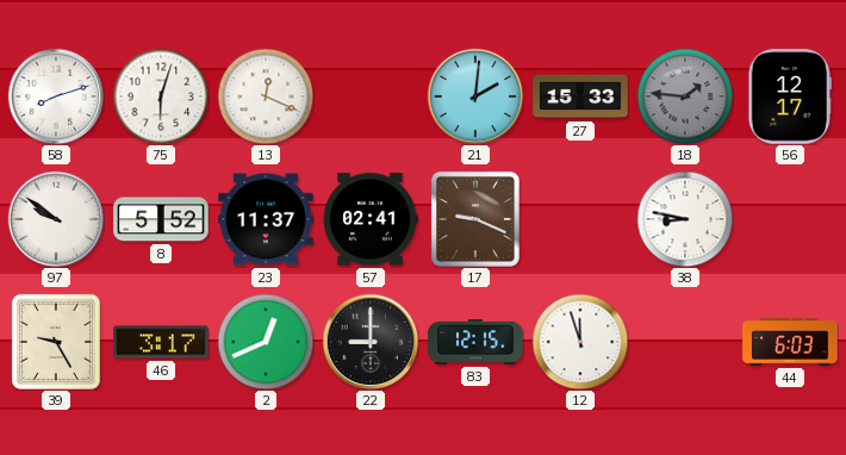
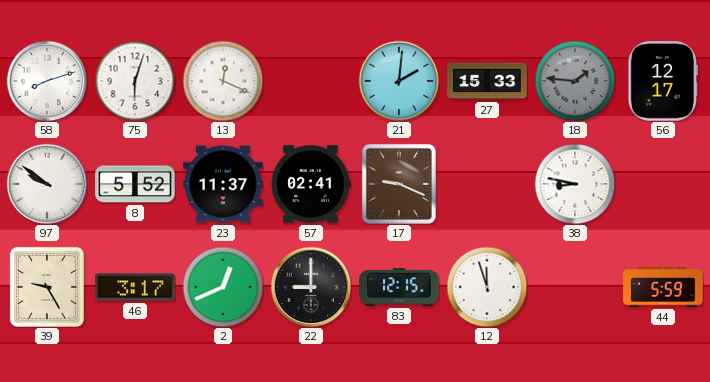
44: 6:03 -> 5:59
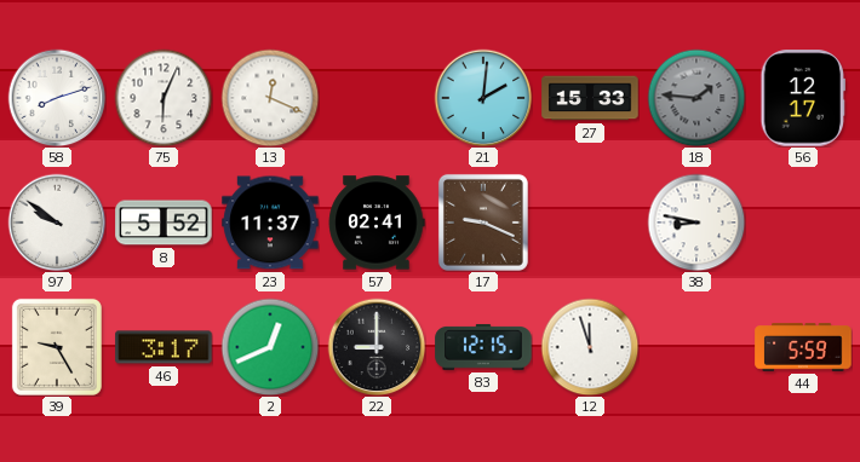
75: 6:03 -> 6:04
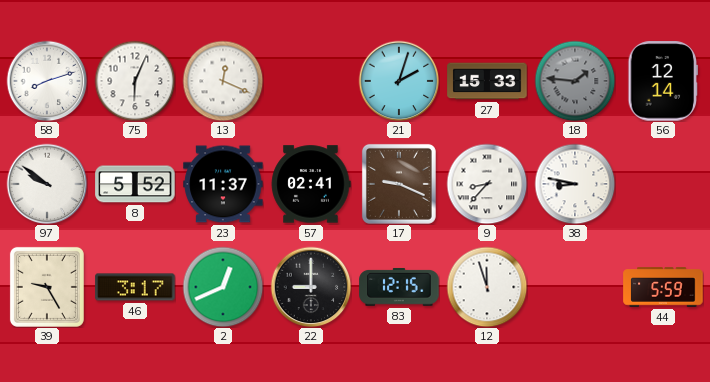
21: 2:01 -> 2:03
56: 12:17 -> 12:14
9: none -> 8:37
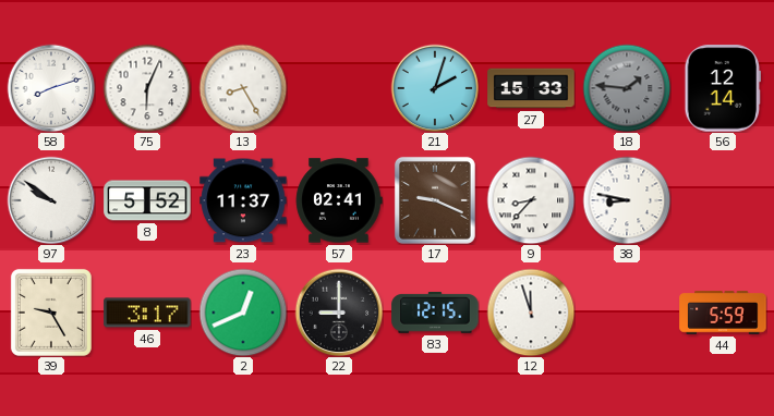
13: 12:19 -> 8:25
